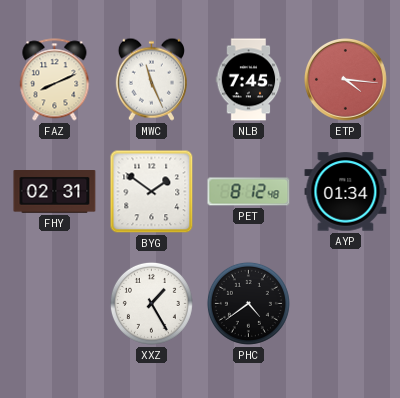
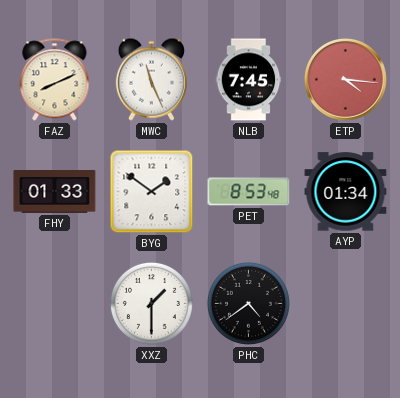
FHY: 02:31 -> 01:33
PET: 8:12 -> 8:53
XXZ: 1:25 -> 1:30
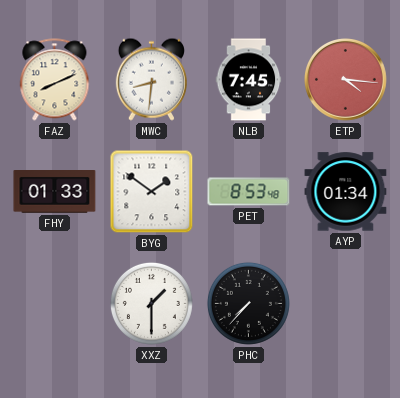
MWC: 11:26 -> 8:31
PHC: 4:39 -> 7:37
